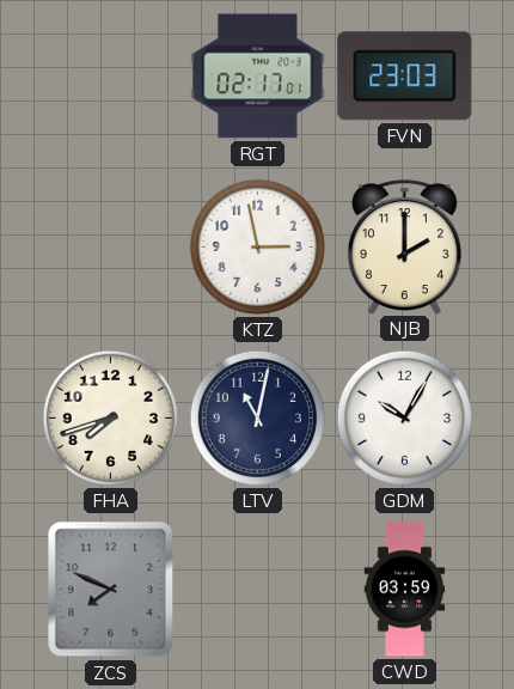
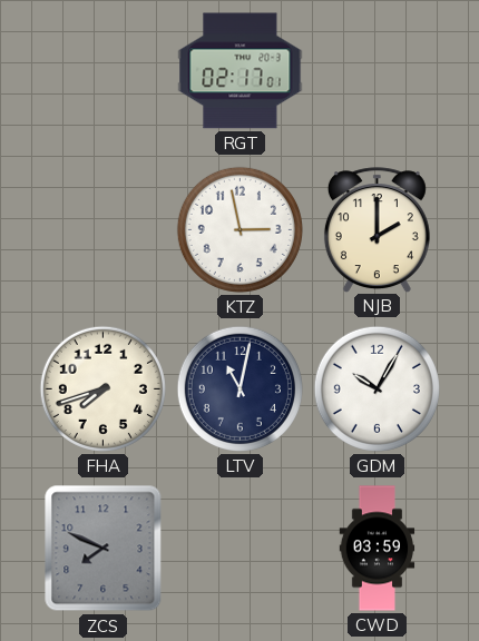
FVN: 23:03 -> none
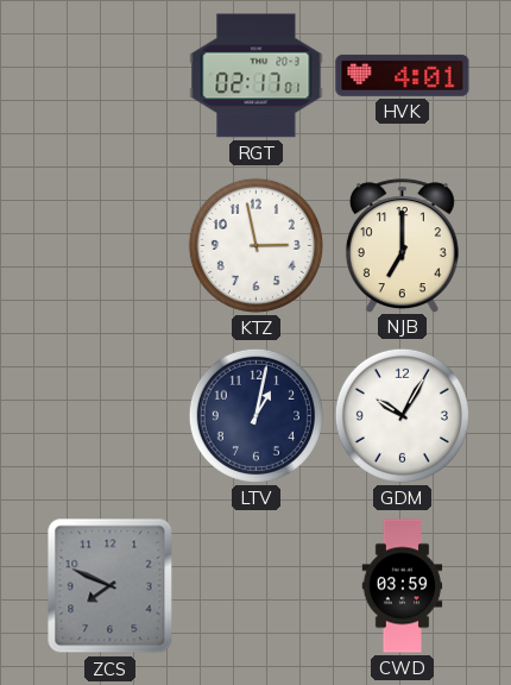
HVK: none -> 4:01
NJB: 2:00 -> 7:00
FHA: 7:42 -> none
LTV: 11:02 -> 1:02
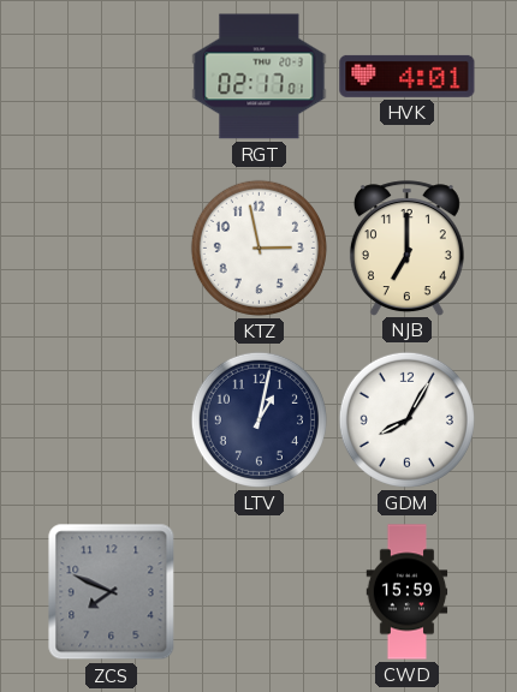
GDM: 10:05 -> 8:05
CWD: 03:59 -> 15:59
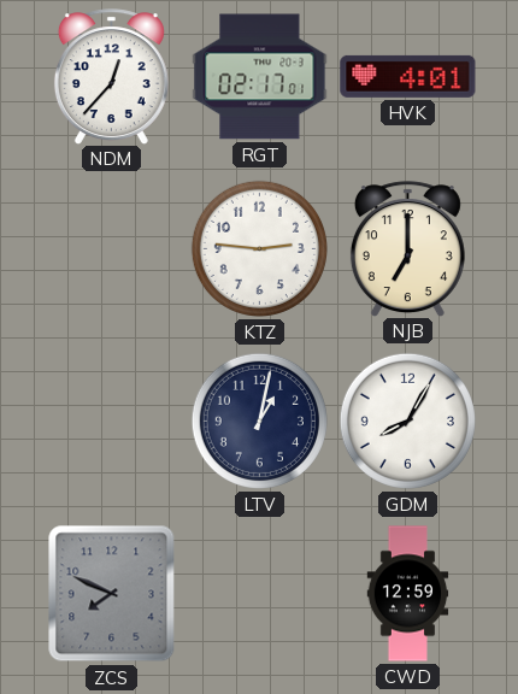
NDM: none -> 12:37
KTZ: 2:58 -> 2:46
CWD: 15:59 -> 12:59
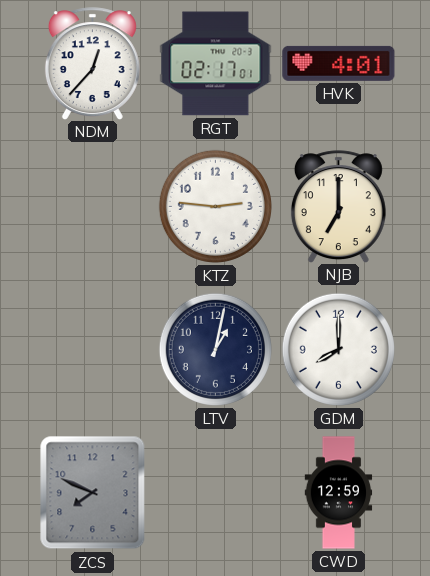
GDM: 8:05 -> 8:00
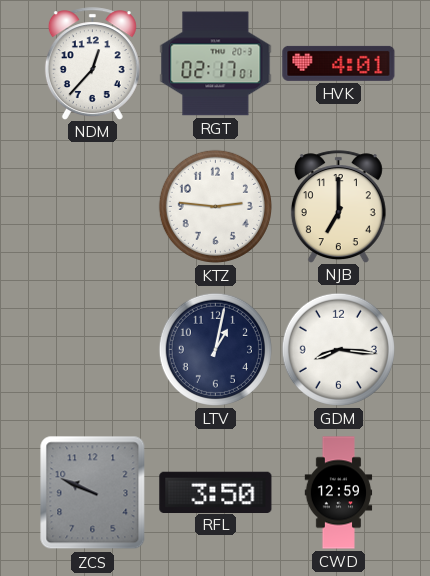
GDM: 8:00 -> 8:16
ZCS: 7:49 -> 9:49
RFL: none -> 3:50
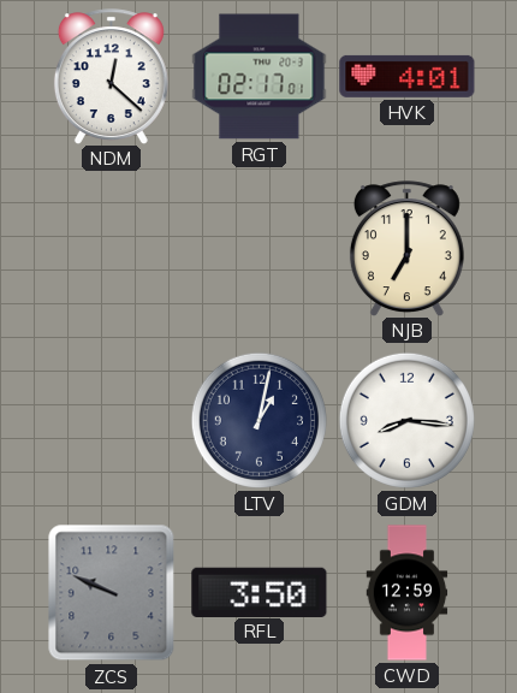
NDM: 12:37 -> 12:22
KTZ: 2:46 -> none
